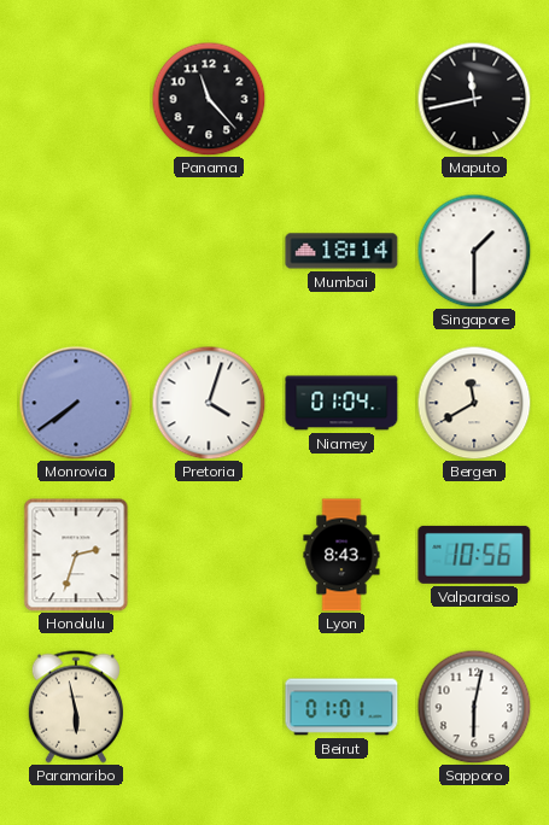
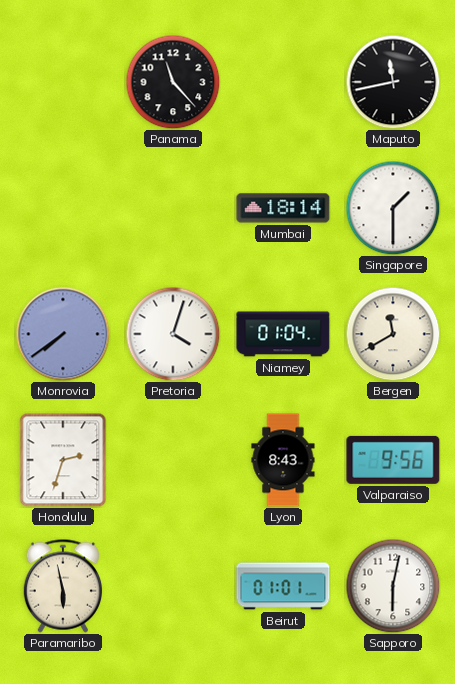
Valparaiso: 10:56 -> 9:56
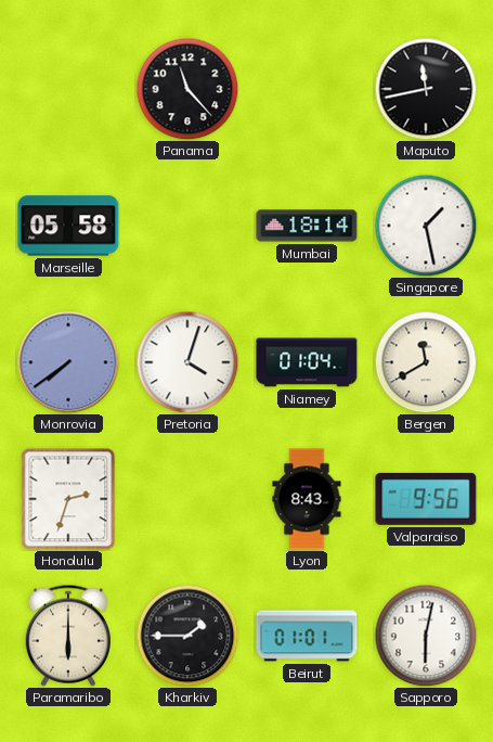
Marseille: none -> 05:58
Singapore: 1:30 -> 1:28
Paramaribo: 5:58 -> 6:00
Kharkiv: none -> 1:45
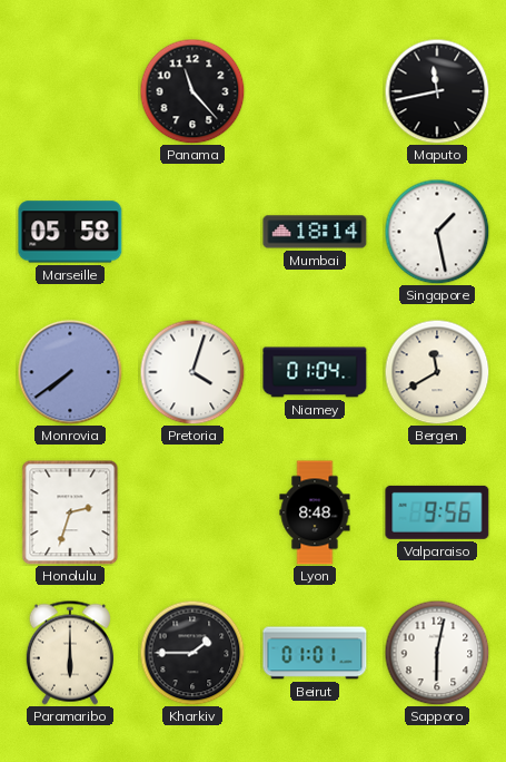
Lyon: 8:43 -> 8:48
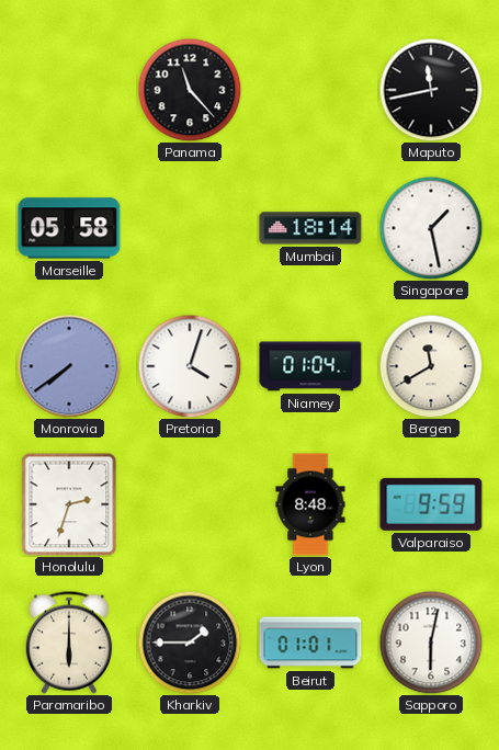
Valparaiso: 9:56 -> 9:59
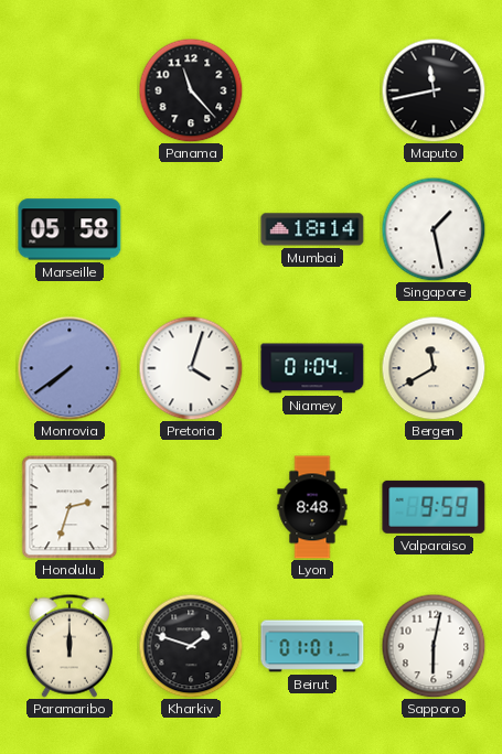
Paramaribo: 6:00 -> 12:00
Kharkiv: 1:45 -> 1:48
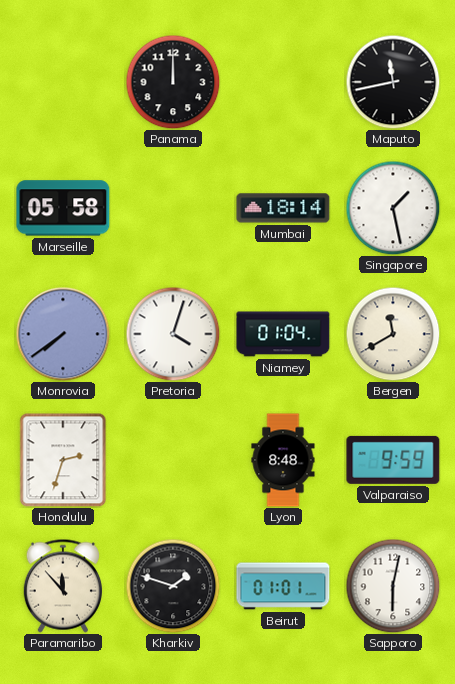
Panama: 11:23 -> 12:00
Paramaribo: 12:00 -> 11:53
